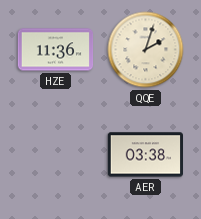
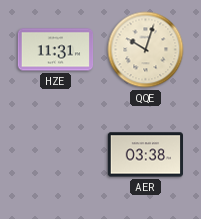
HZE: 11:36 -> 11:31
QQE: 2:03 -> 10:03
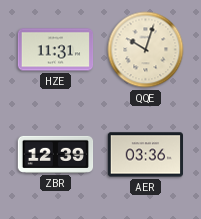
ZBR: none -> 12:39
AER: 03:38 -> 03:36
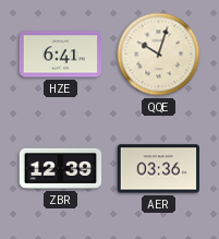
HZE: 11:31 -> 6:41
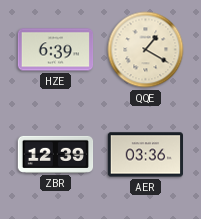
HZE: 6:41 -> 6:39
QQE: 10:03 -> 1:20
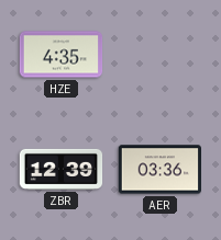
HZE: 6:39 -> 4:35
QQE: 1:20 -> none
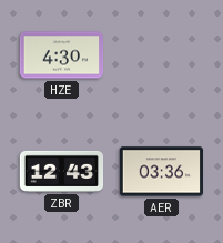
HZE: 4:35 -> 4:30
ZBR: 12:39 -> 12:43
